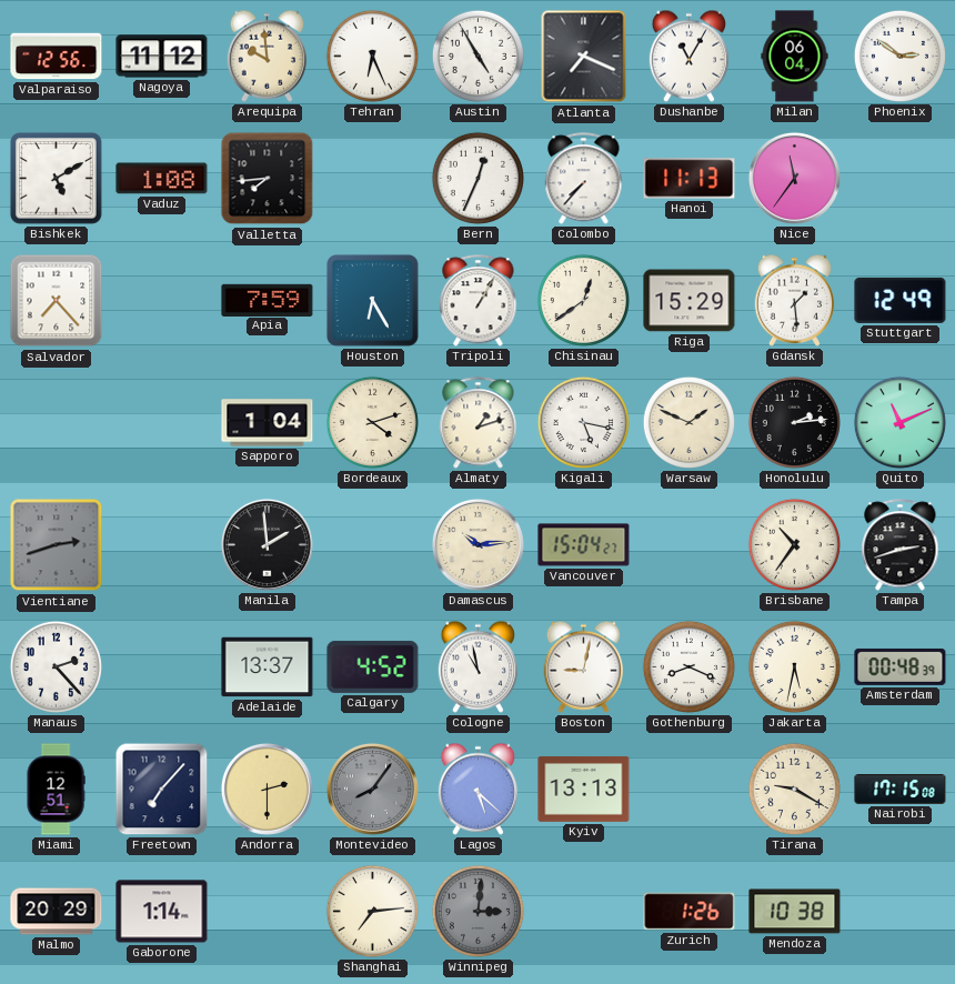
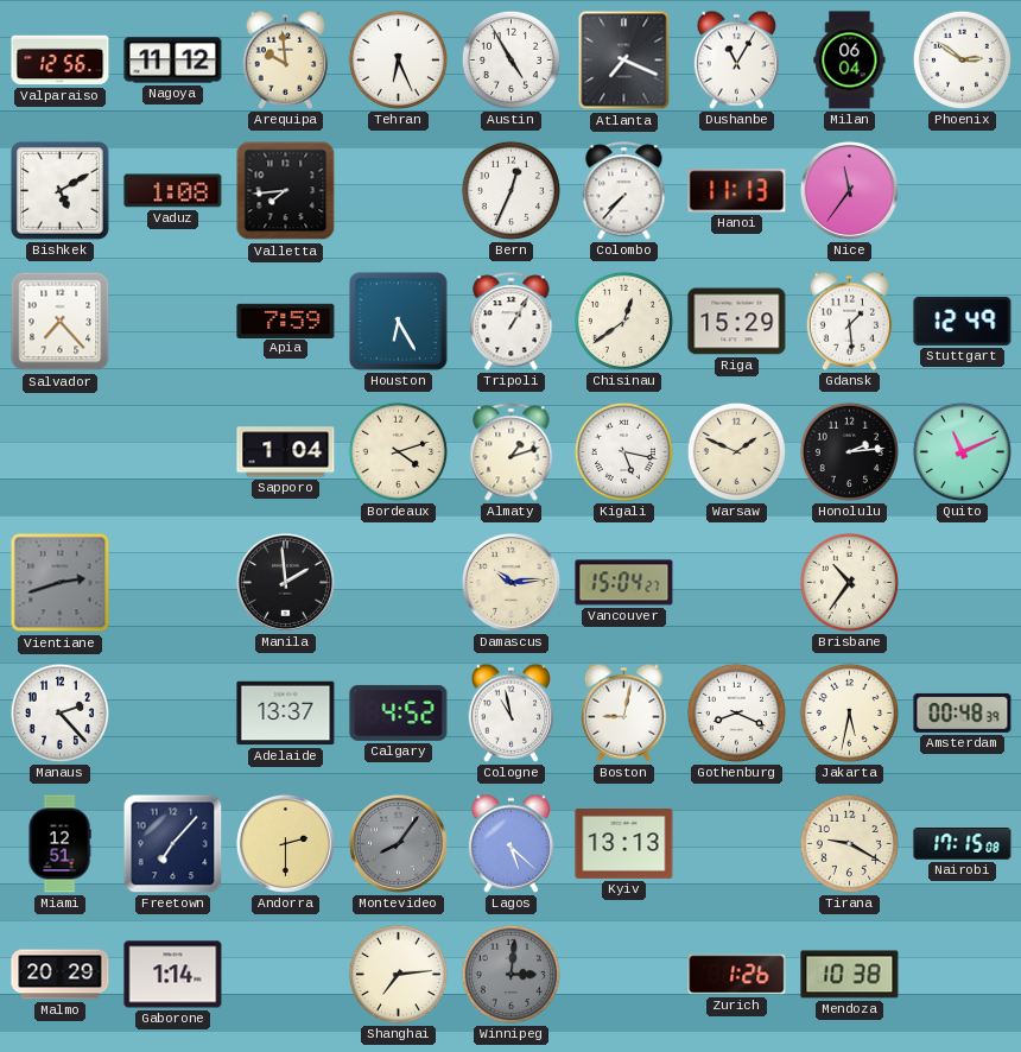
Tampa: 2:42 -> none
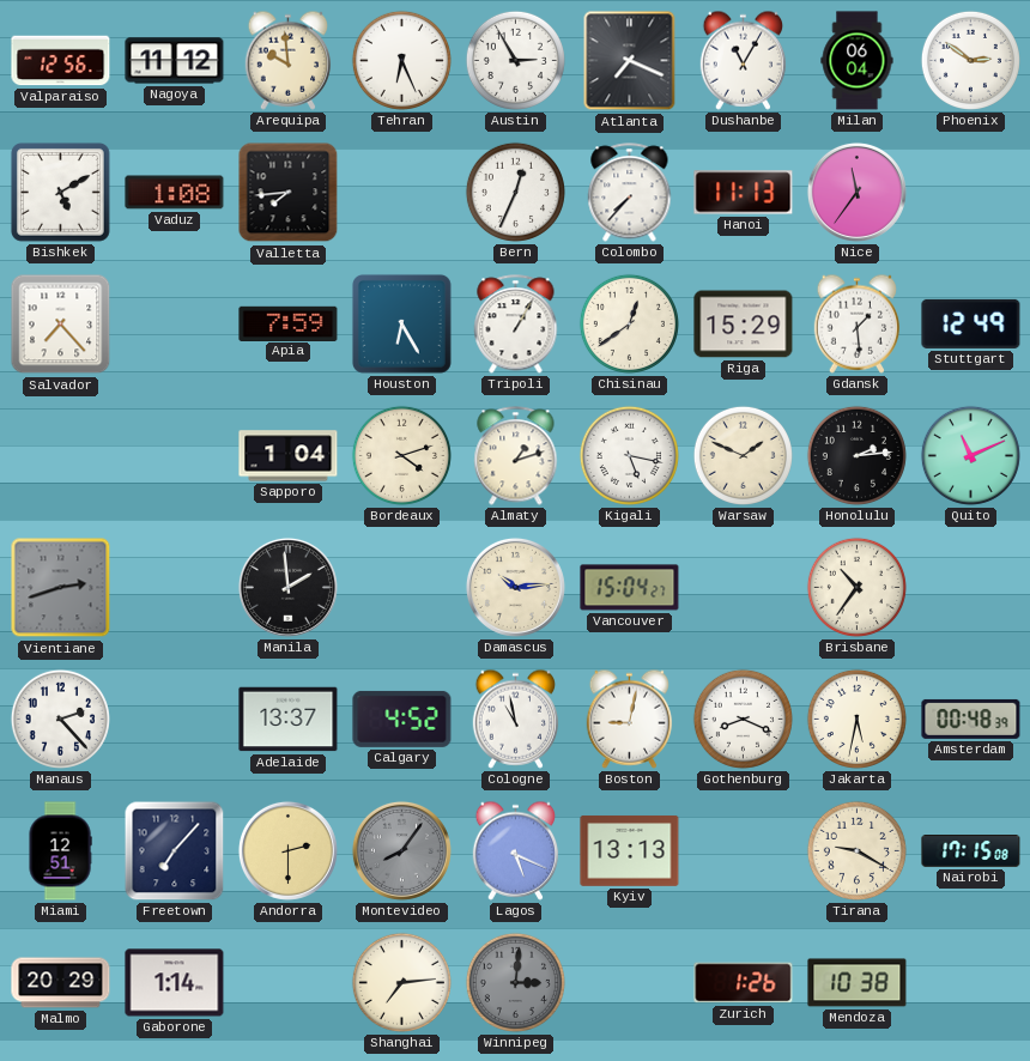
Austin: 4:55 -> 2:55
Lagos: 5:22 -> 5:19
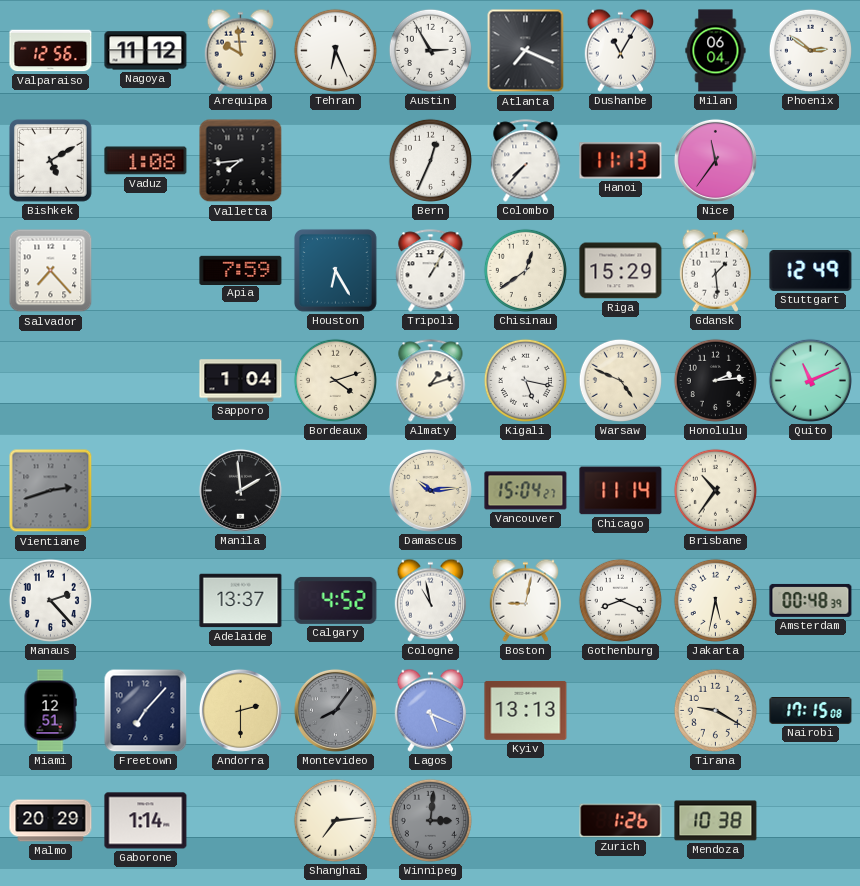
Warsaw: 1:49 -> 4:49
Chicago: none -> 11:14
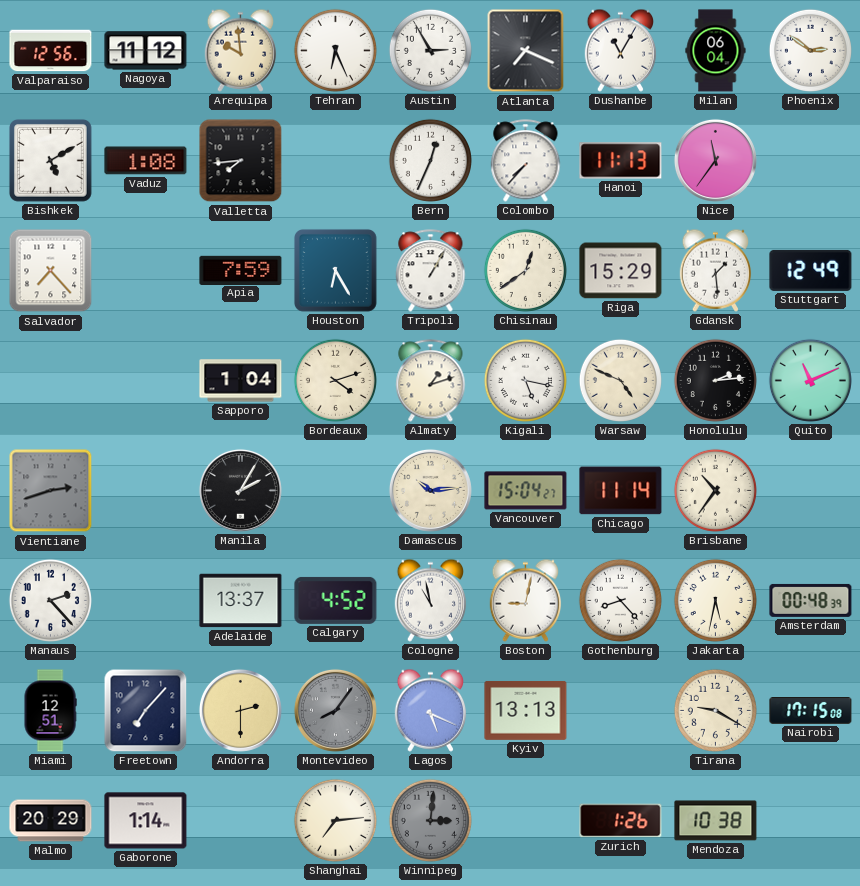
Manila: 1:59 -> 2:05
Gothenburg: 8:19 -> 8:23
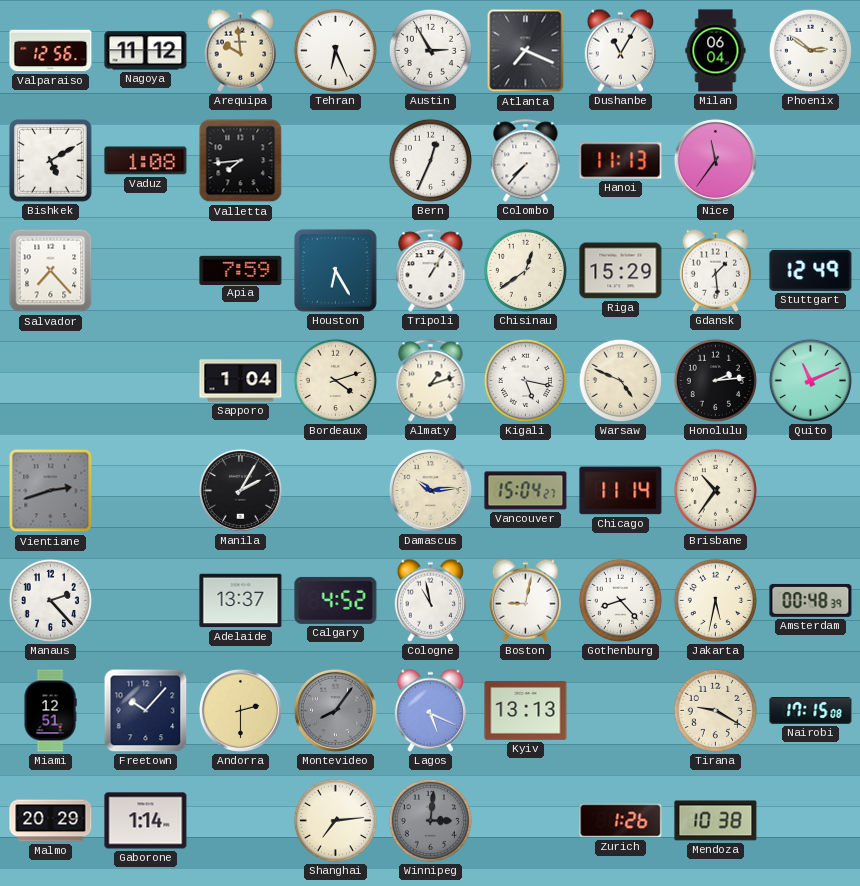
Freetown: 7:07 -> 10:07
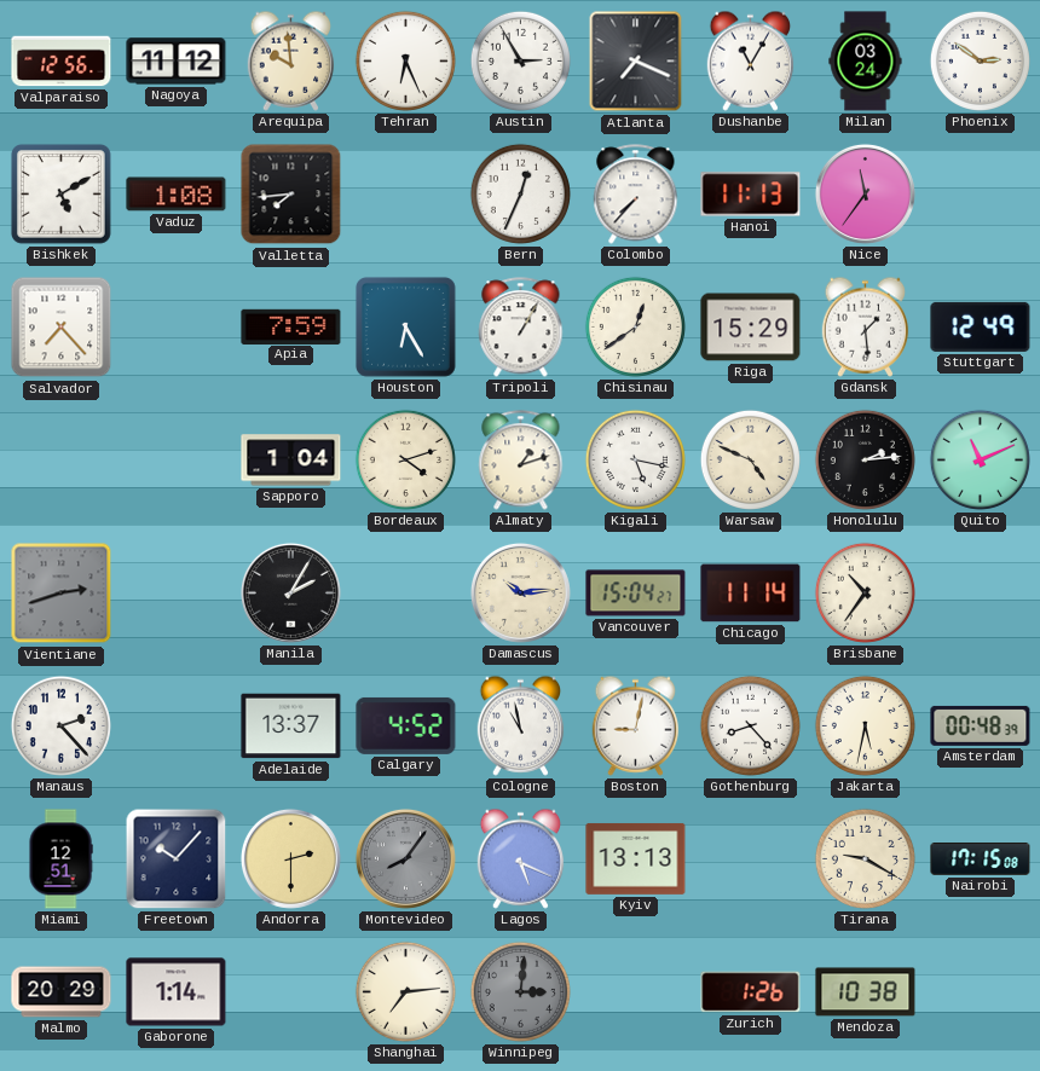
Milan: 06:04 -> 03:24
